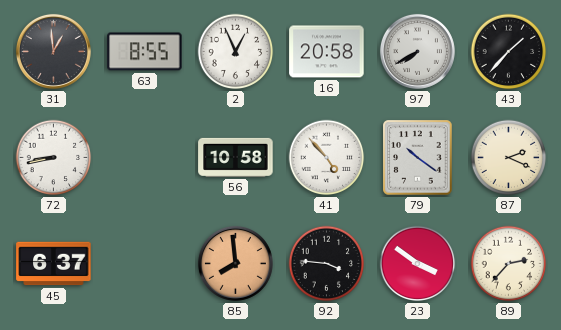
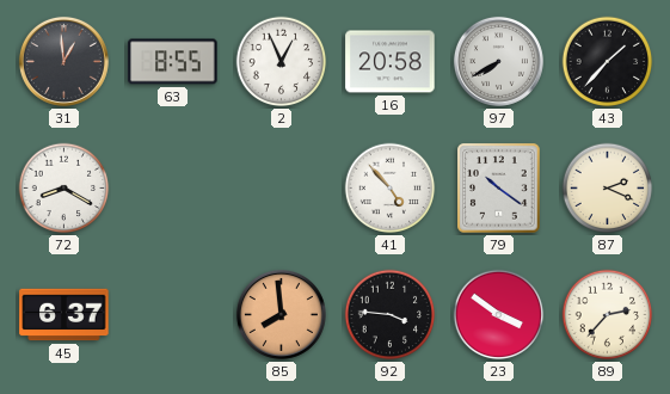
72: 8:43 -> 8:20
56: 10:58 -> none
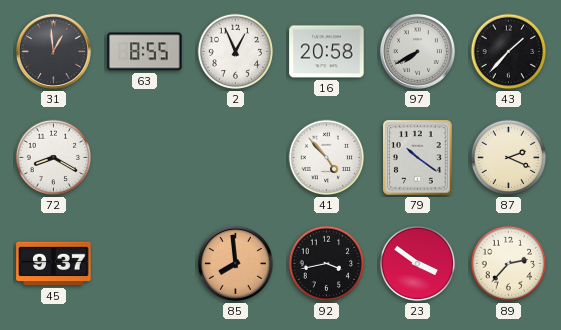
45: 6:37 -> 9:37
92: 3:46 -> 3:43
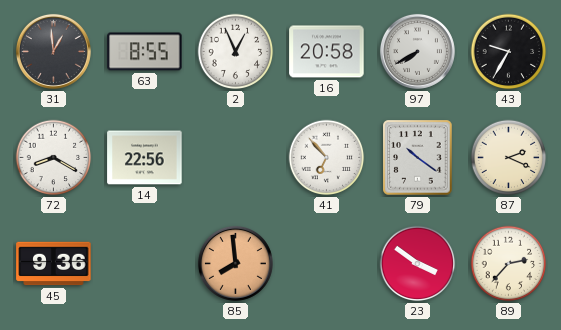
43: 1:37 -> 9:35
14: none -> 22:56
41: 4:53 -> 6:53
45: 9:37 -> 9:36
92: 3:43 -> none
